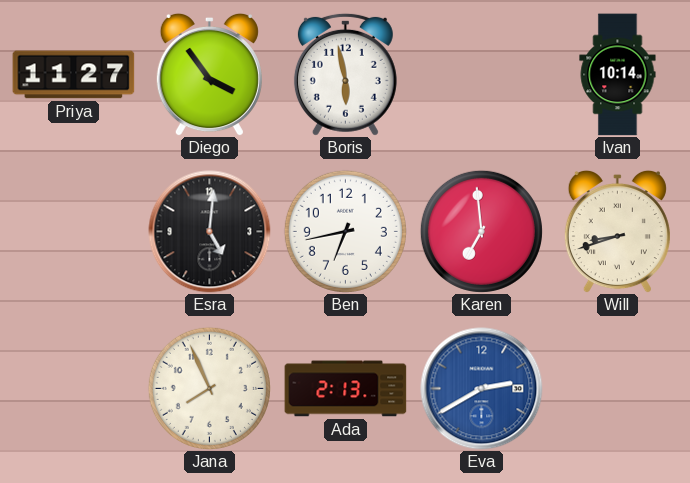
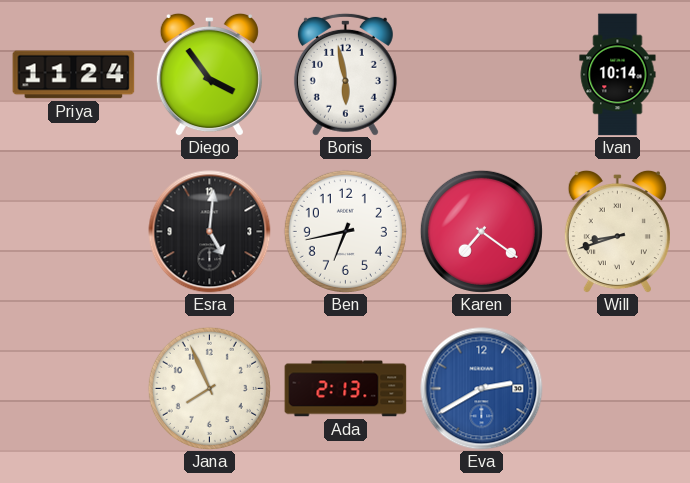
Priya: 11:27 -> 11:24
Karen: 6:59 -> 7:21
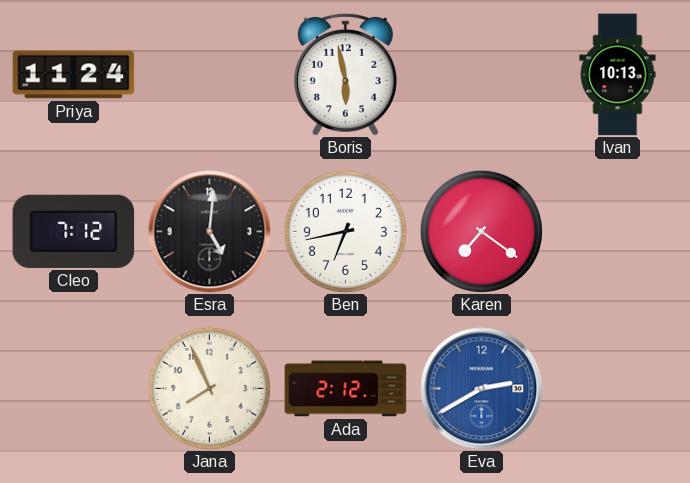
Diego: 3:54 -> none
Ivan: 10:14 -> 10:13
Cleo: none -> 7:12
Will: 8:42 -> none
Ada: 2:13 -> 2:12
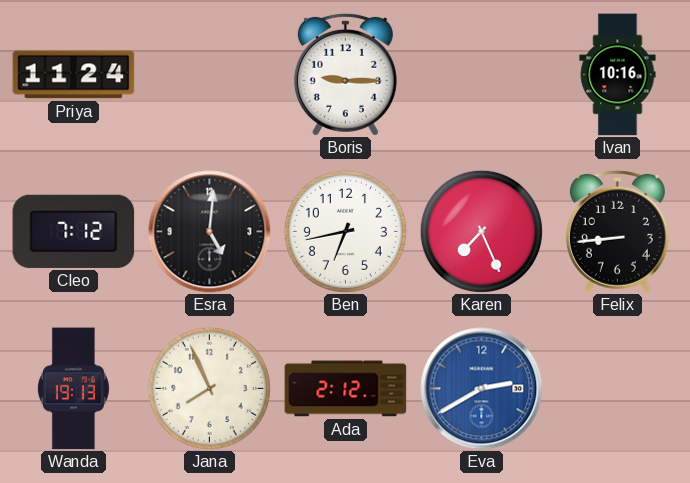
Boris: 5:58 -> 9:15
Ivan: 10:13 -> 10:16
Karen: 7:21 -> 7:26
Felix: none -> 8:44
Wanda: none -> 19:13
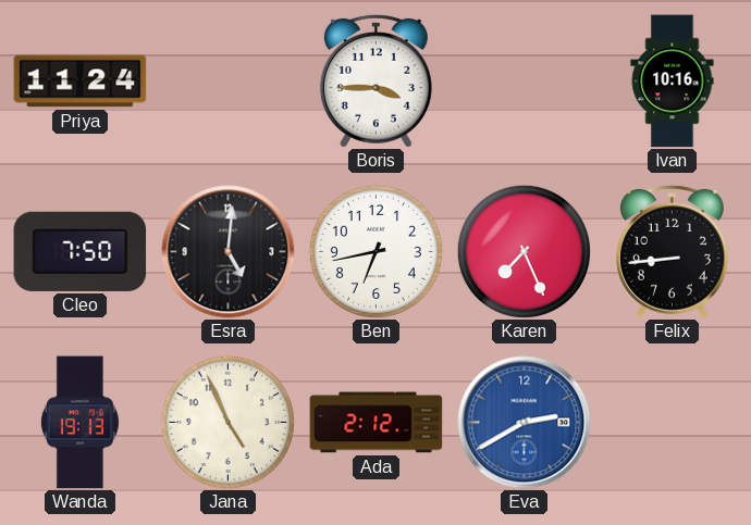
Boris: 9:15 -> 3:45
Cleo: 7:12 -> 7:50
Jana: 7:56 -> 4:56
